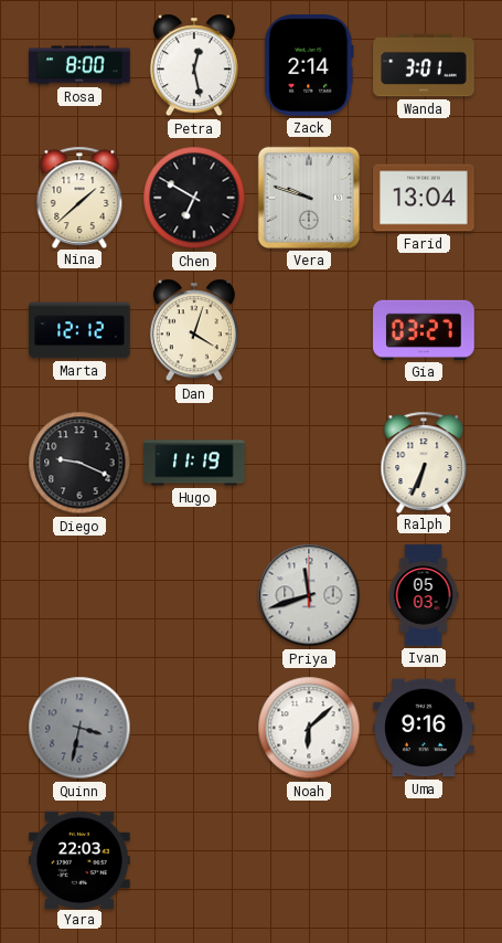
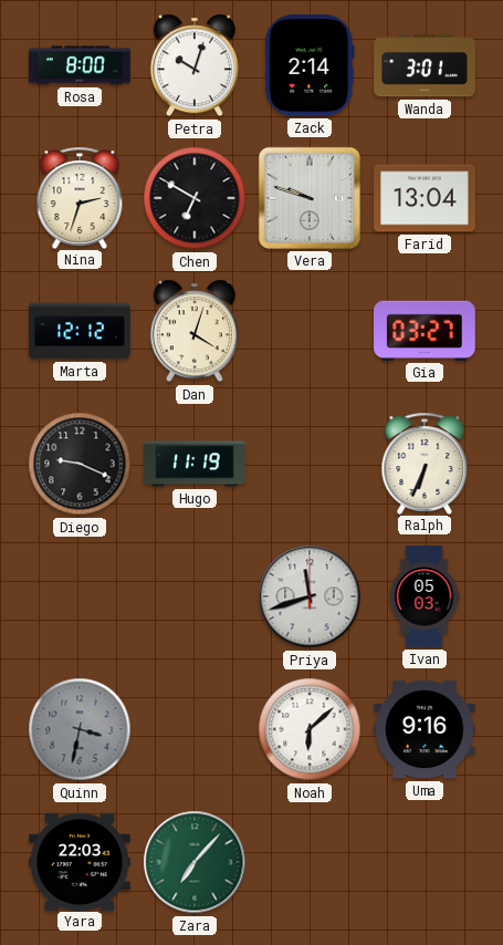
Petra: 12:28 -> 10:03
Nina: 1:38 -> 2:33
Zara: none -> 7:07
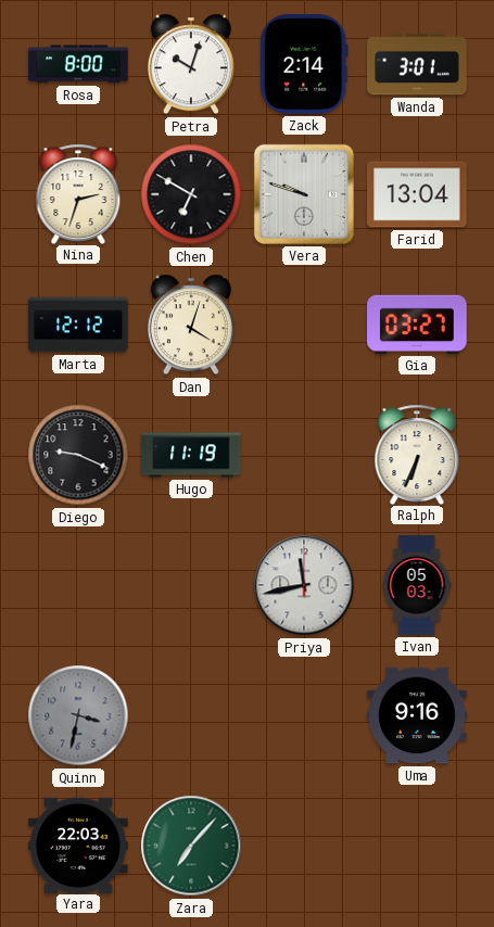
Priya: 11:42 -> 11:43
Noah: 6:08 -> none
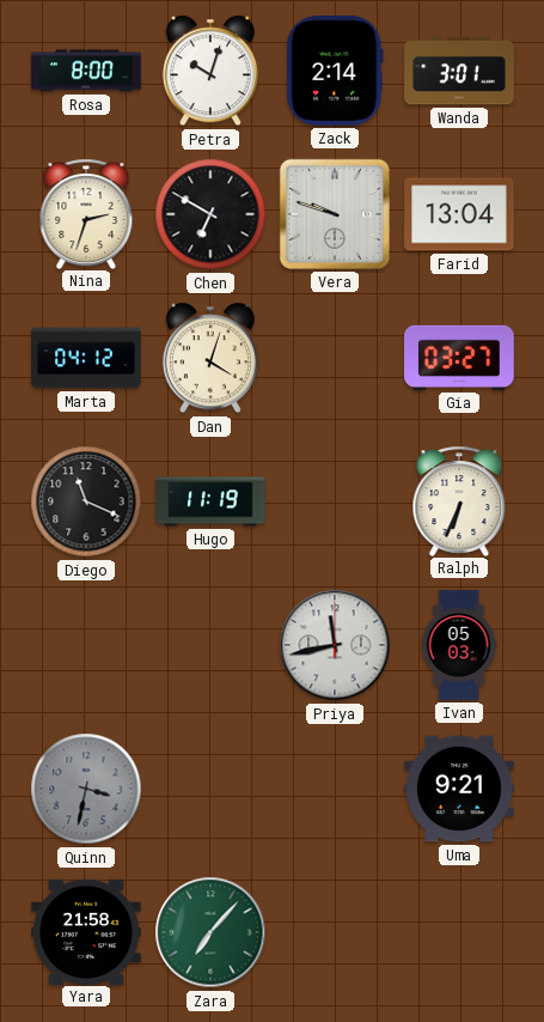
Marta: 12:12 -> 04:12
Diego: 9:19 -> 11:19
Uma: 9:16 -> 9:21
Yara: 22:03 -> 21:58
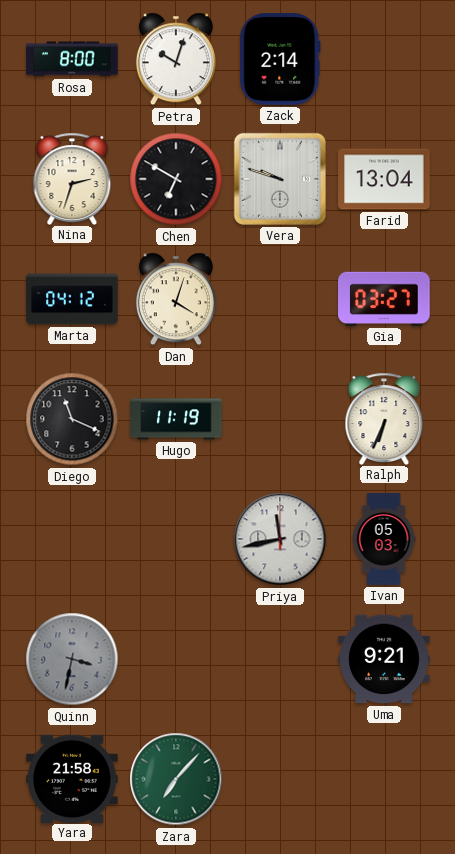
Wanda: 3:01 -> none
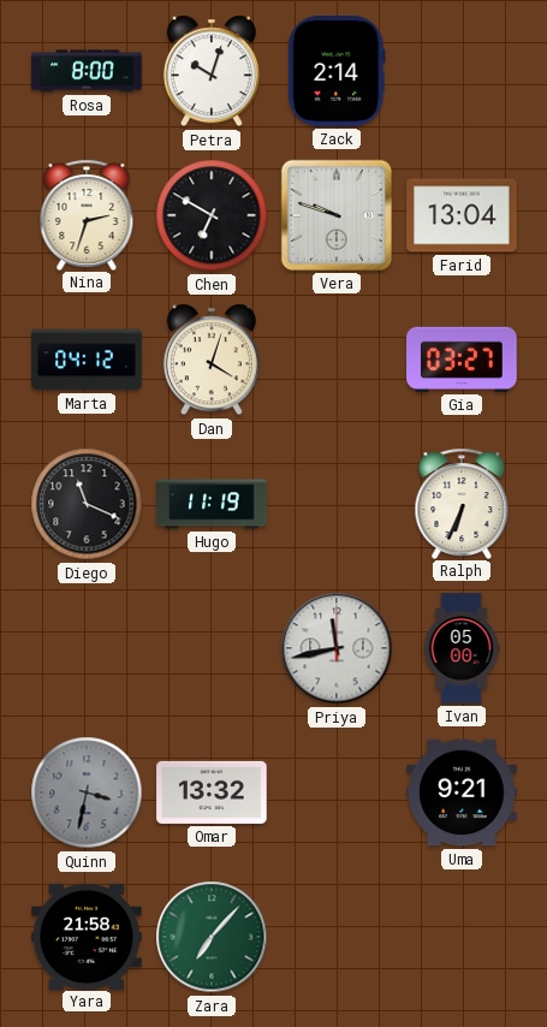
Ivan: 05:03 -> 05:00
Omar: none -> 13:32
